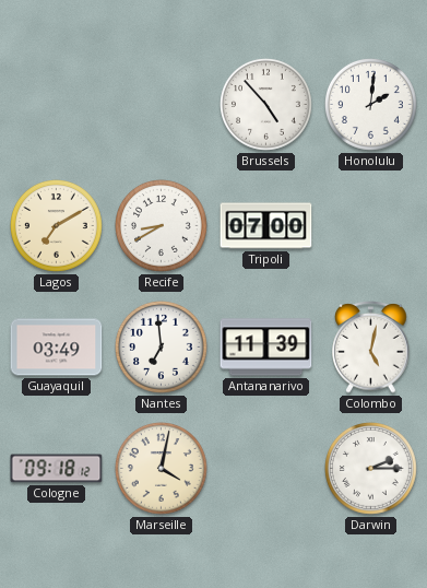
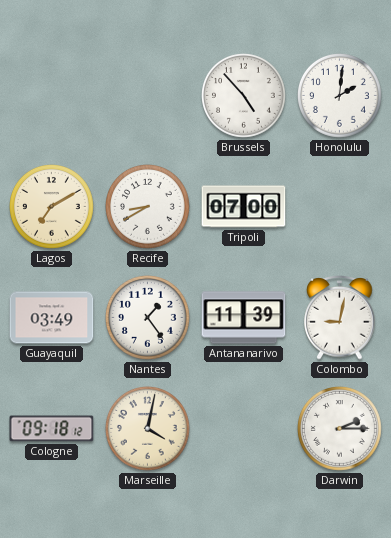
Nantes: 6:59 -> 1:24
Colombo: 5:02 -> 9:02
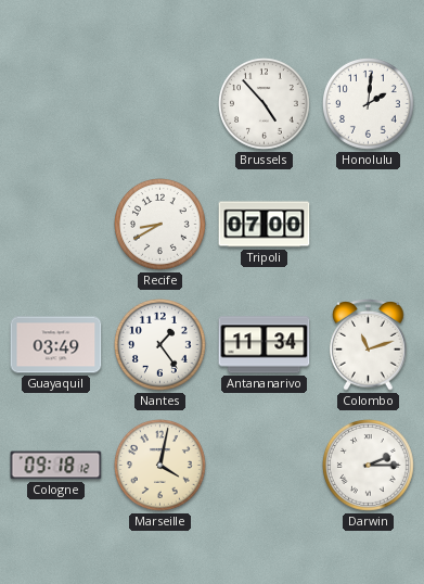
Lagos: 7:10 -> none
Antananarivo: 11:39 -> 11:34
Colombo: 9:02 -> 11:12
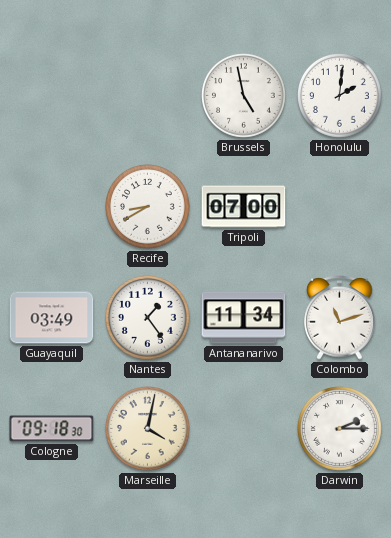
Brussels: 4:53 -> 4:58
Cologne: 09:18:12 -> 09:18:30
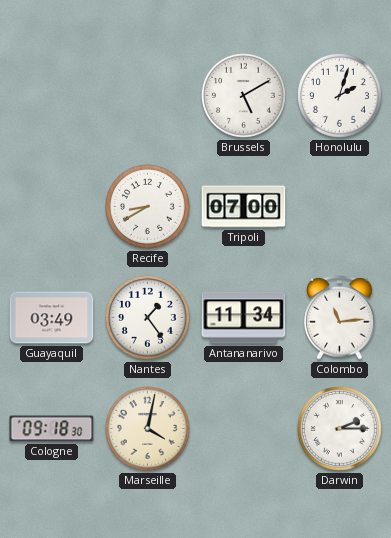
Brussels: 4:58 -> 5:10
Honolulu: 2:01 -> 2:03
Colombo: 11:12 -> 11:14
